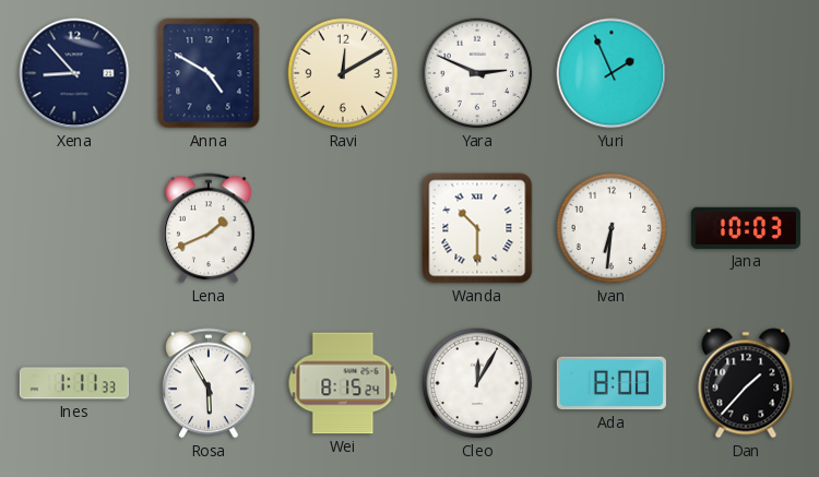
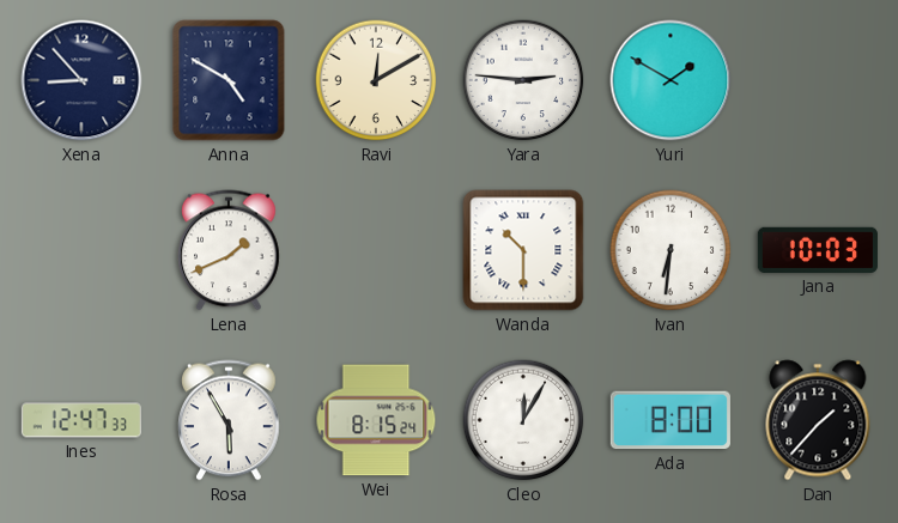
Yara: 2:49 -> 2:46
Yuri: 1:56 -> 1:50
Ines: 1:11 -> 12:47
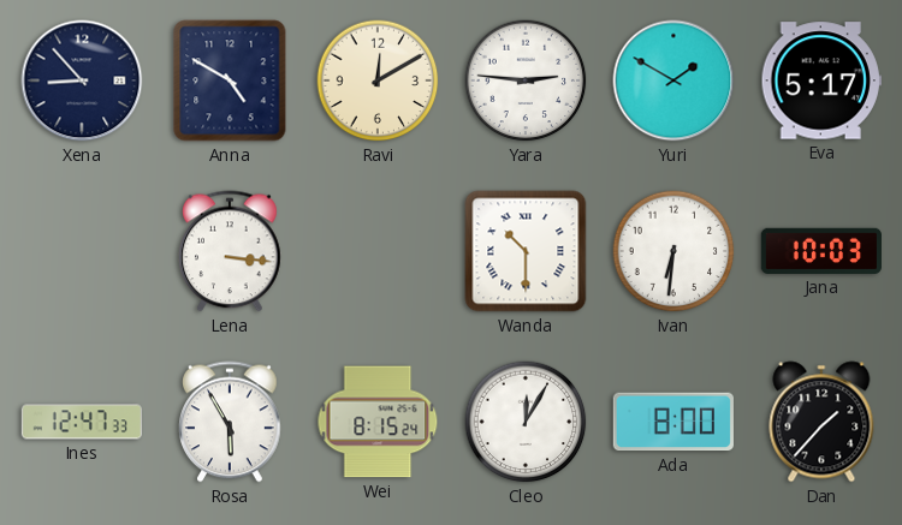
Eva: none -> 5:17
Lena: 1:41 -> 3:16
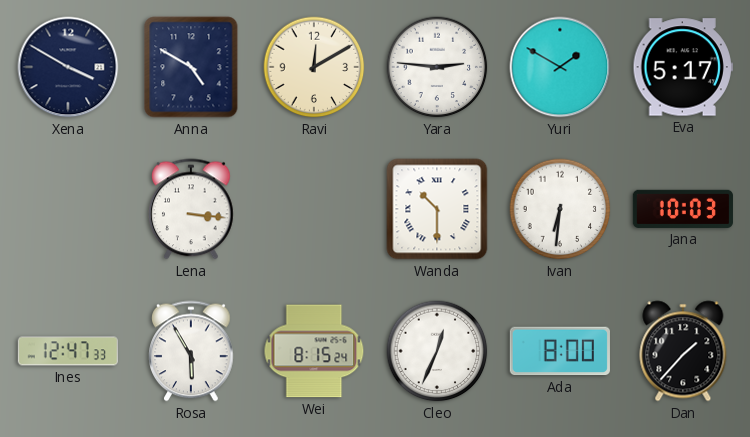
Xena: 8:53 -> 3:50
Cleo: 12:05 -> 12:34
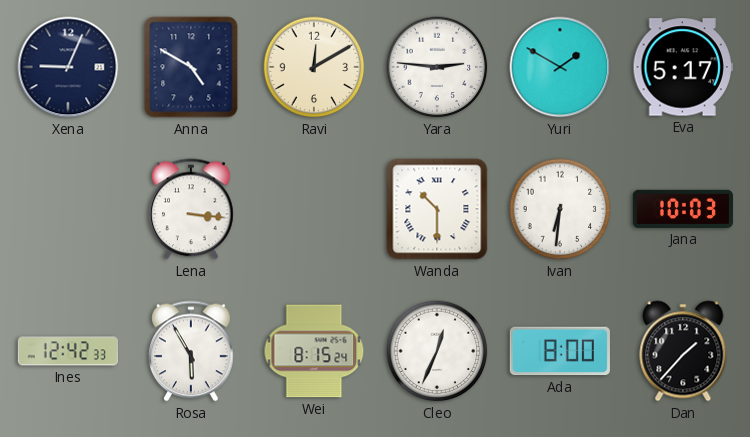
Xena: 3:50 -> 9:04
Ines: 12:47 -> 12:42
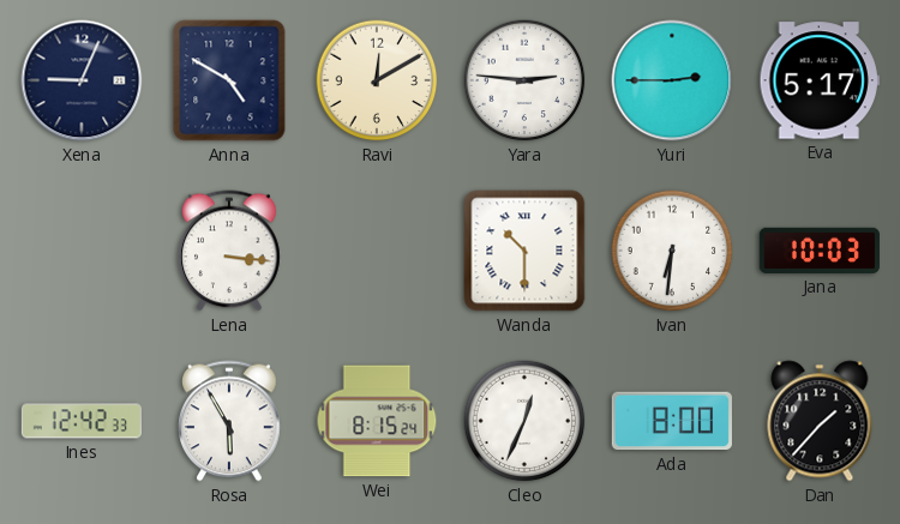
Yuri: 1:50 -> 2:45
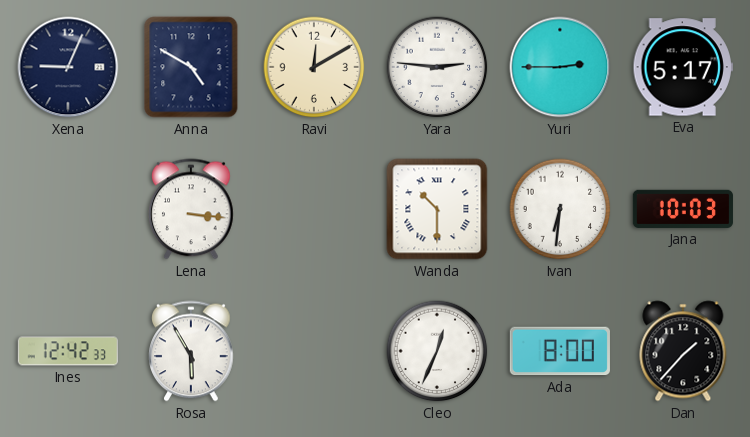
Wei: 8:15 -> none
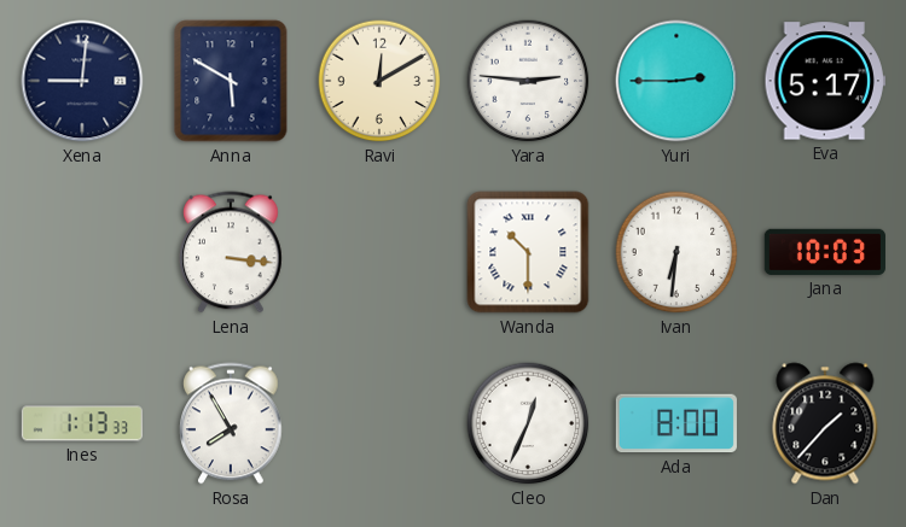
Xena: 9:04 -> 9:01
Anna: 4:50 -> 5:50
Ines: 12:42 -> 1:13
Rosa: 5:55 -> 7:55
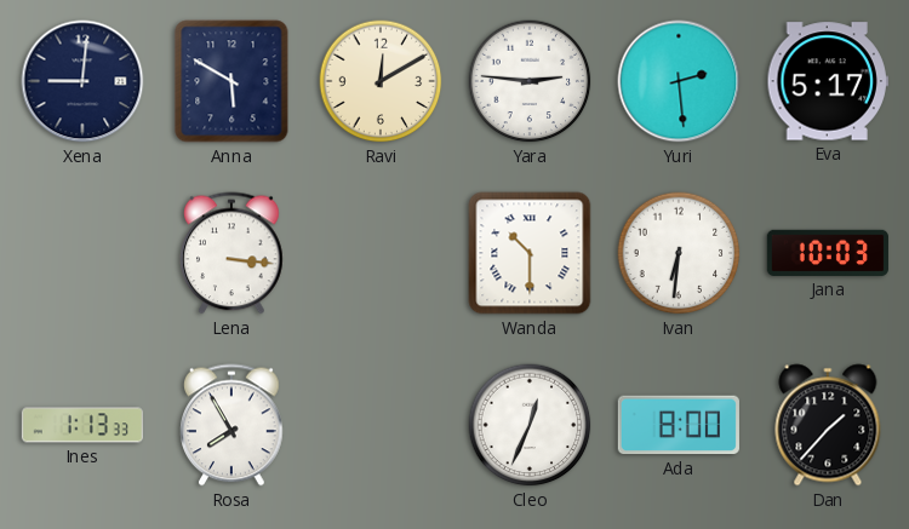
Yuri: 2:45 -> 2:29
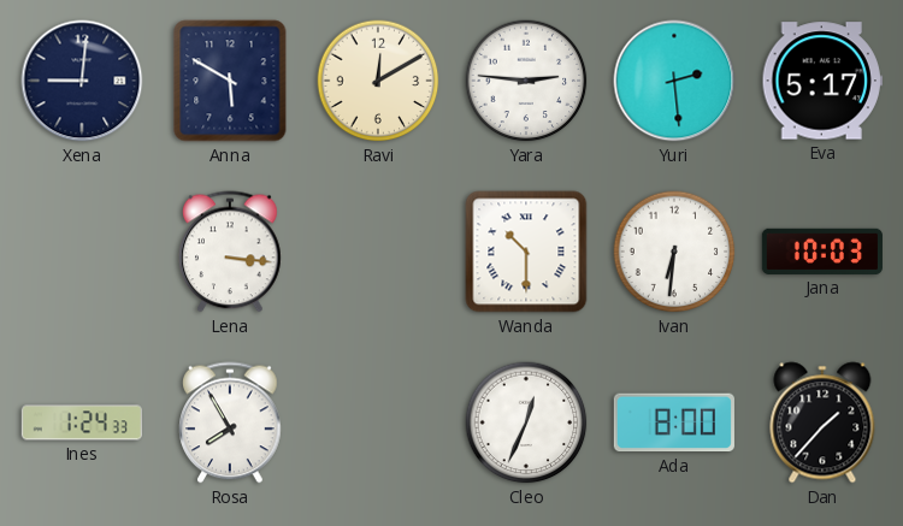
Ines: 1:13 -> 1:24
